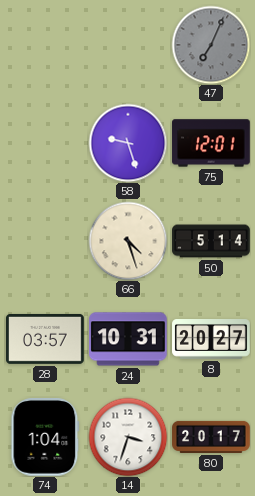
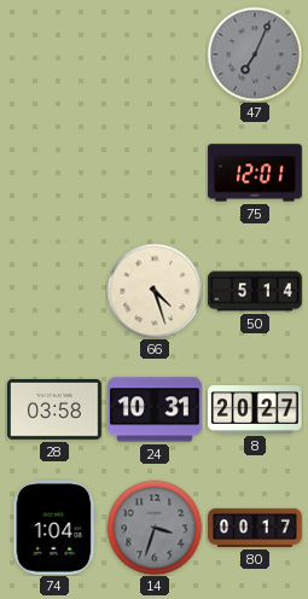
58: 9:27 -> none
28: 03:57 -> 03:58
14 dial: white -> grey
80: 20:17 -> 00:17
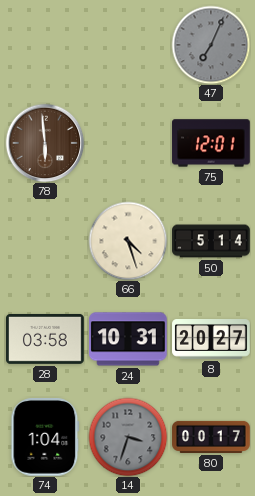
78: none -> 5:59
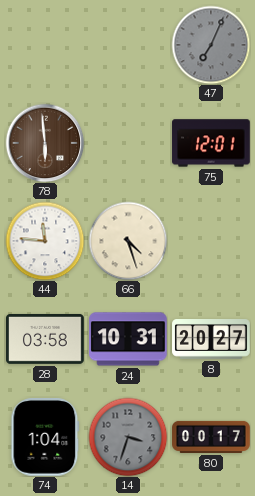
44: none -> 11:46
50: 5:14 -> none
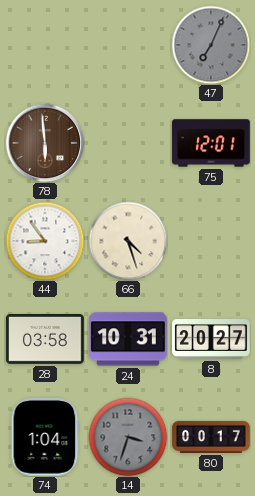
44: 11:46 -> 8:54
